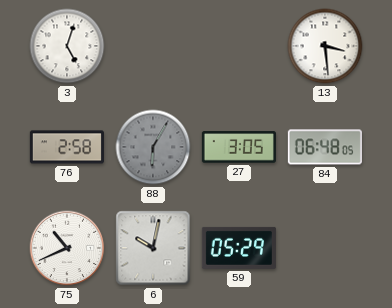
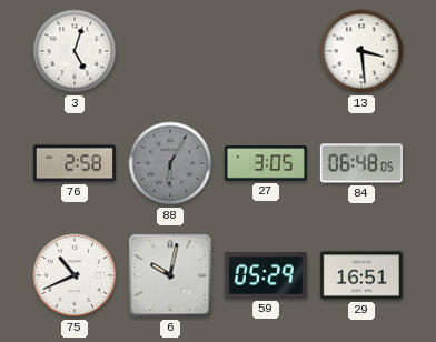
29: none -> 16:51
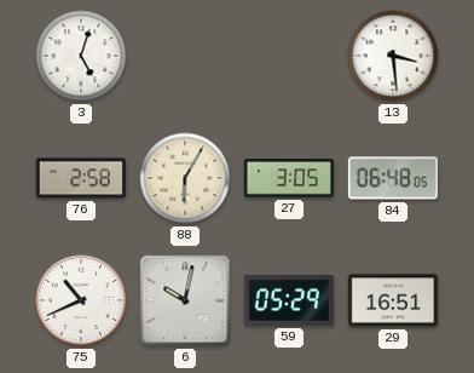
88 dial: grey -> cream
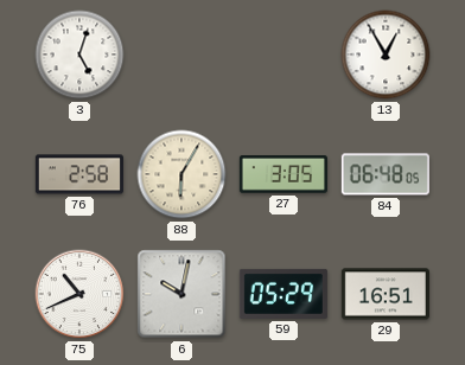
13: 3:29 -> 12:55
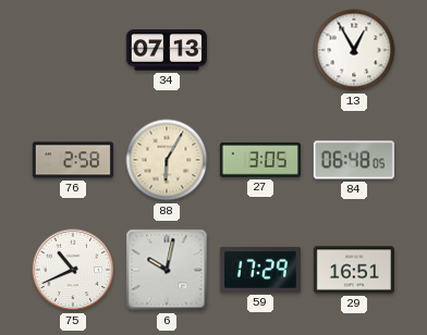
3: 5:03 -> none
34: none -> 07:13
59: 05:29 -> 17:29
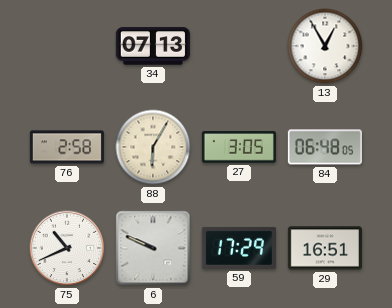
6: 10:02 -> 9:49
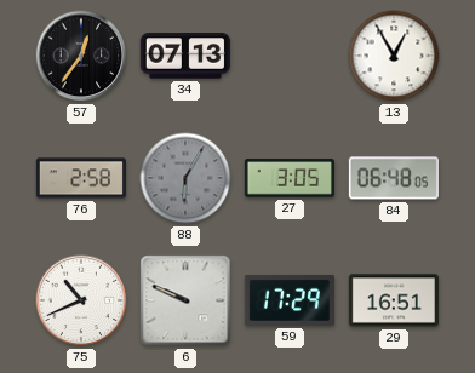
57: none -> 12:36
88 dial: cream -> grey
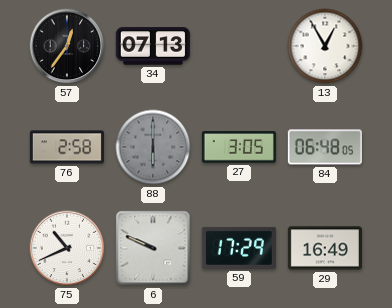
88: 6:05 -> 6:00
29: 16:51 -> 16:49
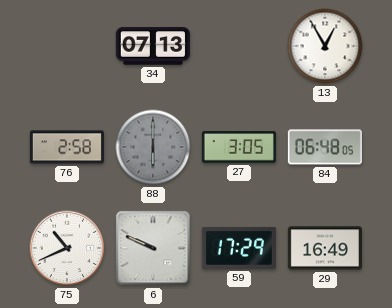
57: 12:36 -> none
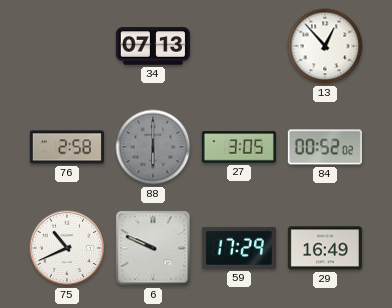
13: 12:55 -> 12:53
84: 06:48 -> 00:52
